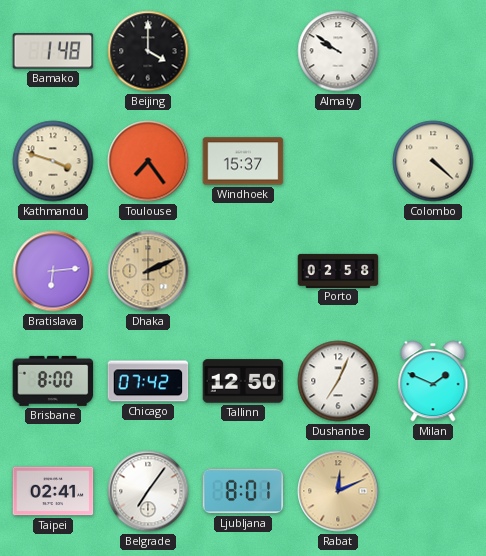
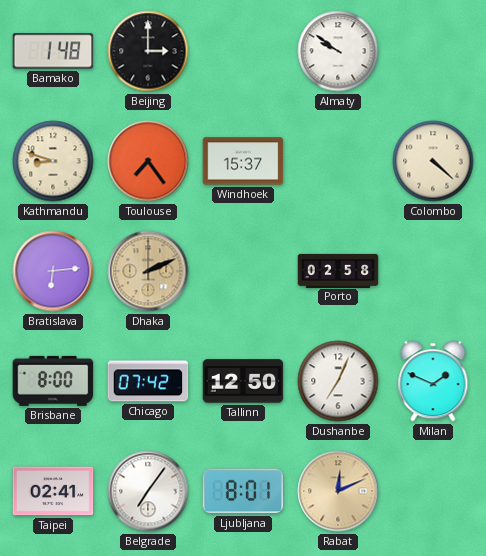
Beijing: 4:00 -> 3:00
Kathmandu: 3:48 -> 8:48
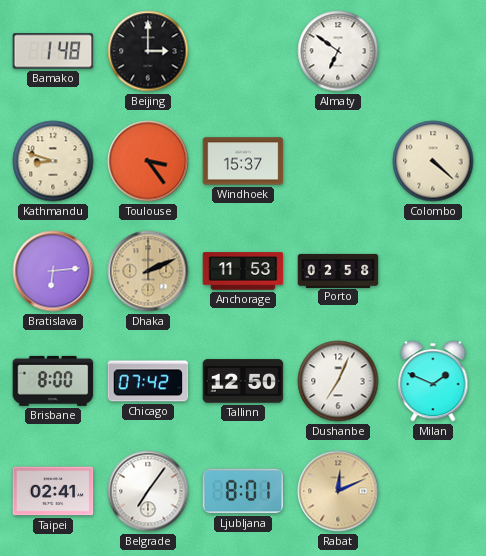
Almaty: 9:51 -> 6:51
Toulouse: 7:24 -> 3:24
Anchorage: none -> 11:53
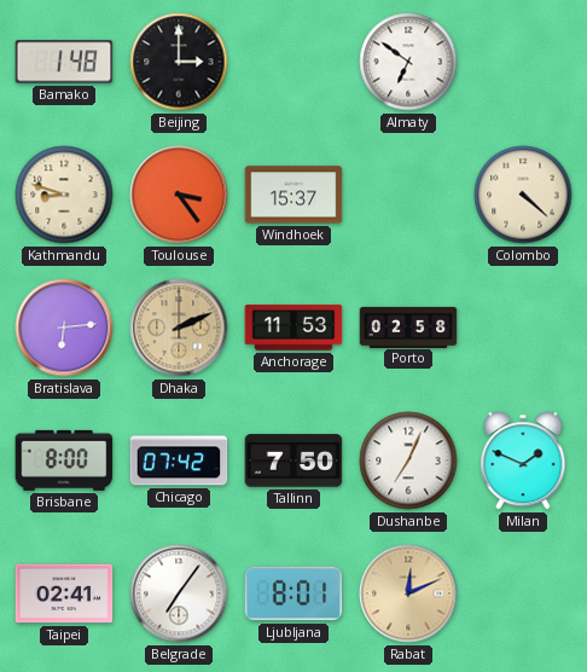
Tallinn: 12:50 -> 7:50
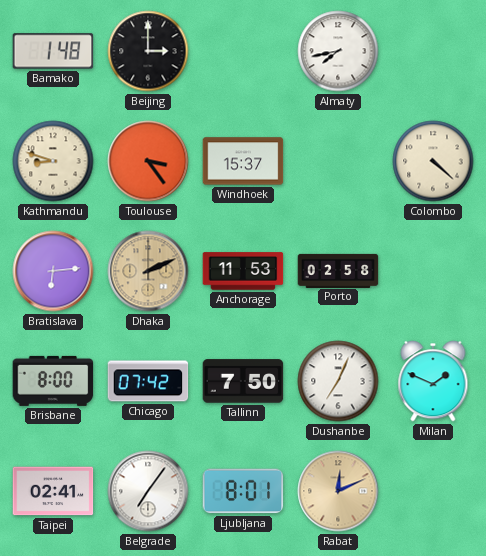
Almaty: 6:51 -> 7:43
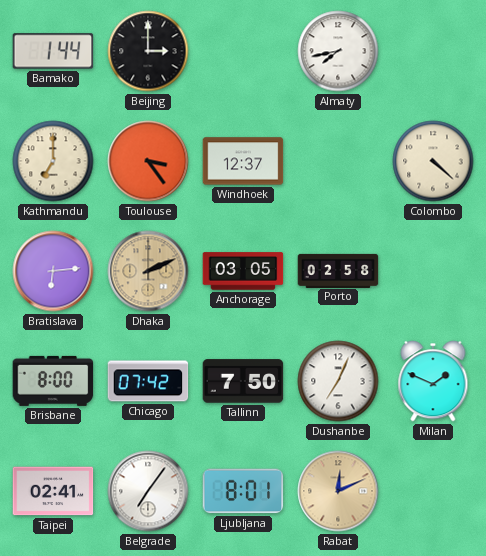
Bamako: 1:48 -> 1:44
Kathmandu: 8:48 -> 7:00
Windhoek: 15:37 -> 12:37
Anchorage: 11:53 -> 03:05
